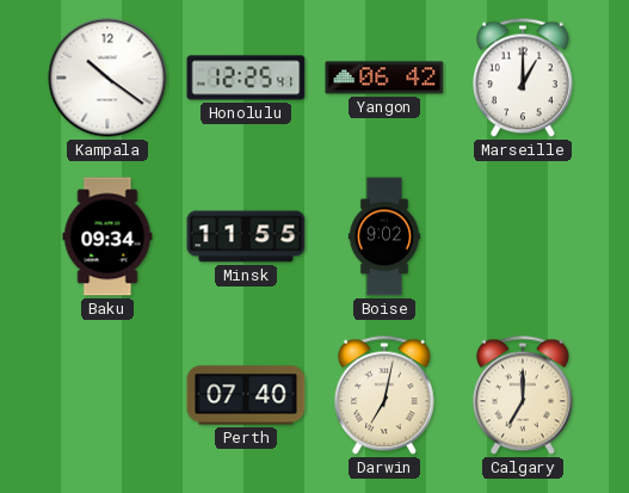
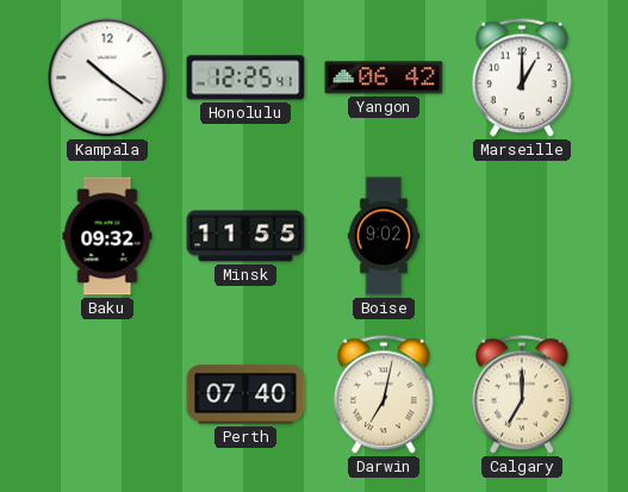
Baku: 09:34 -> 09:32
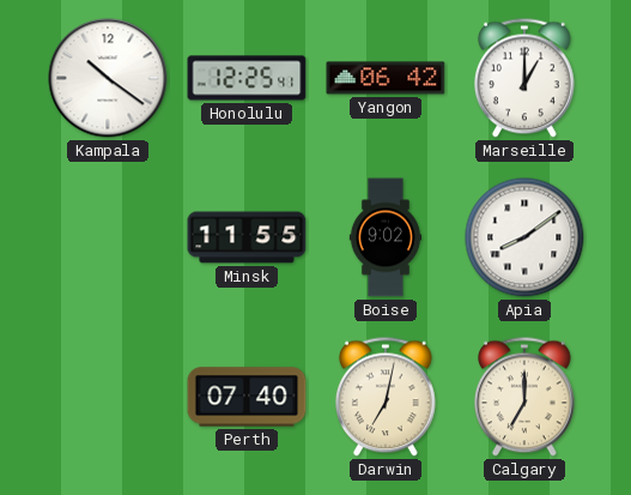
Baku: 09:32 -> none
Apia: none -> 8:09
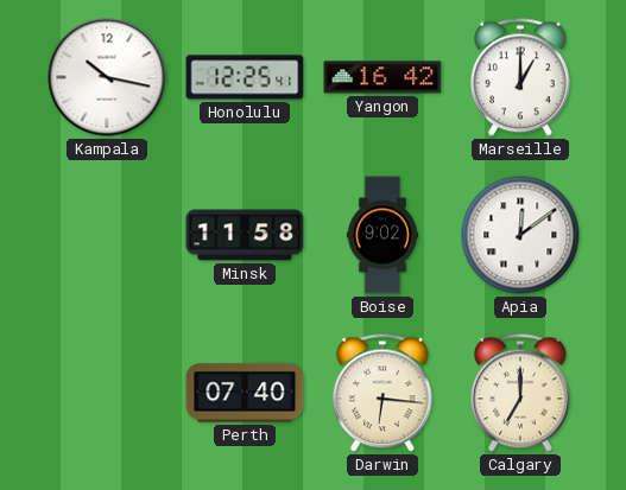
Kampala: 10:21 -> 10:17
Yangon: 06:42 -> 16:42
Minsk: 11:55 -> 11:58
Apia: 8:09 -> 12:09
Darwin: 7:02 -> 6:16
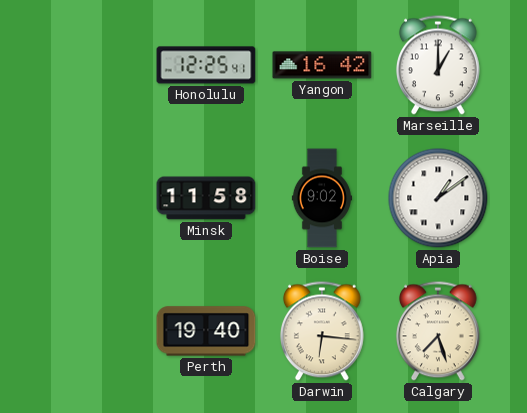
Kampala: 10:17 -> none
Apia: 12:09 -> 1:09
Perth: 07:40 -> 19:40
Calgary: 7:00 -> 7:27
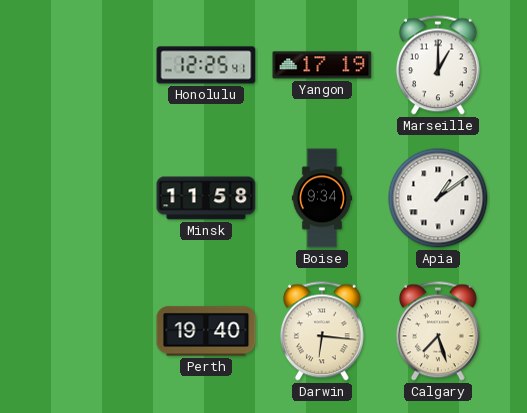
Yangon: 16:42 -> 17:19
Boise: 9:02 -> 9:34
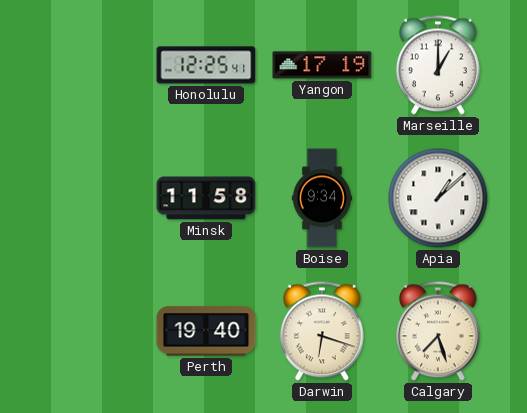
Apia: 1:09 -> 1:08
Darwin: 6:16 -> 6:18
